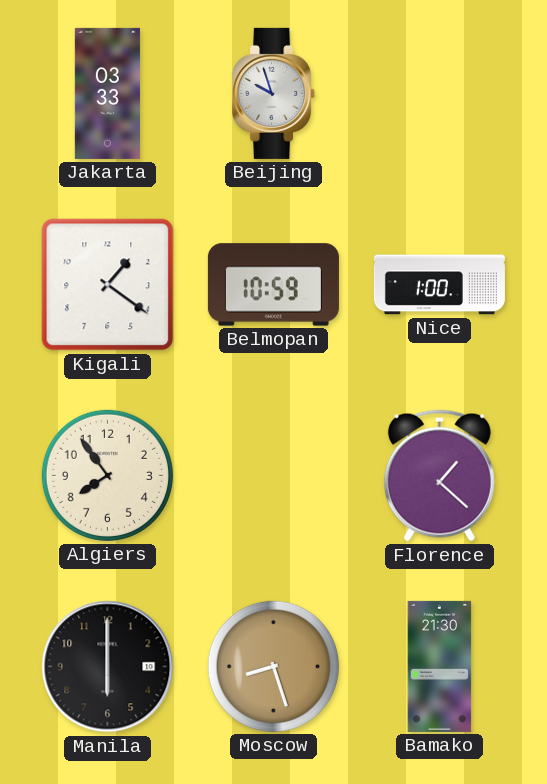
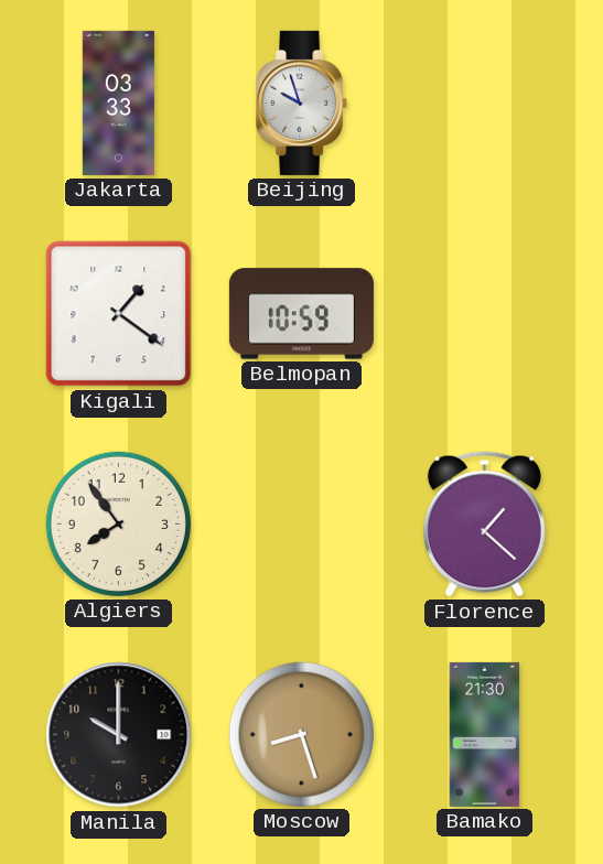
Nice: 1:00 -> none
Manila: 6:00 -> 10:00
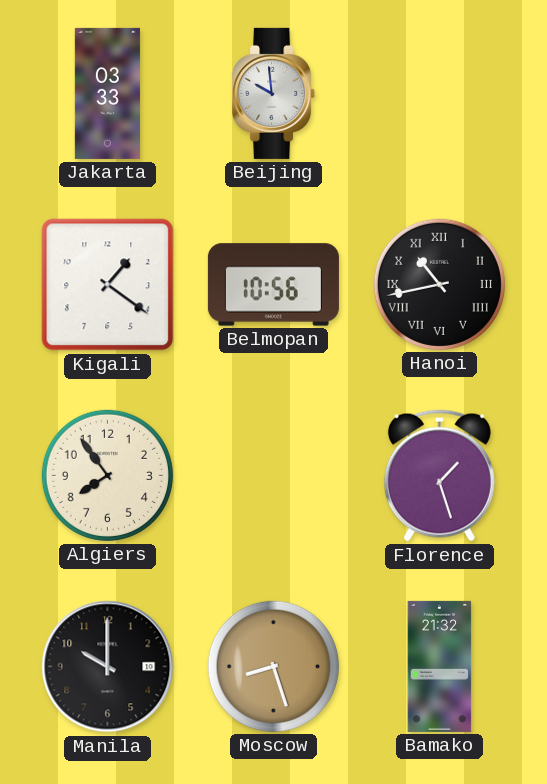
Beijing: 9:57 -> 9:59
Belmopan: 10:59 -> 10:56
Hanoi: none -> 10:43
Florence: 1:22 -> 1:27
Bamako: 21:30 -> 21:32
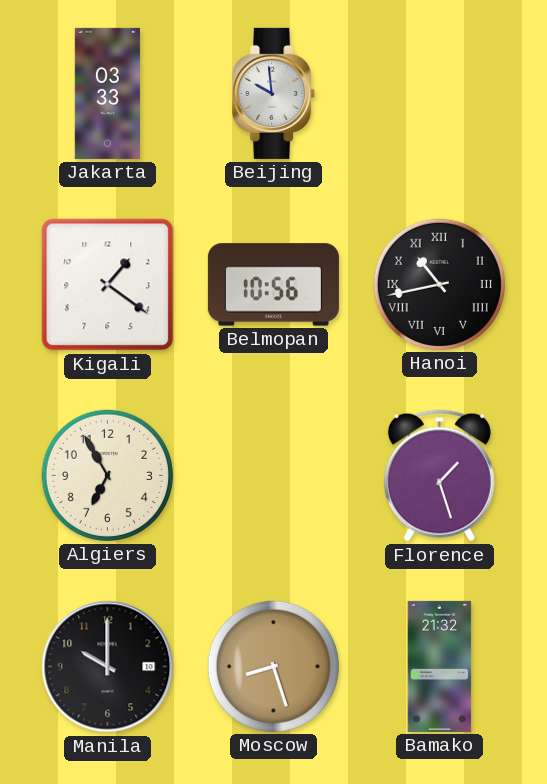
Algiers: 7:54 -> 6:55
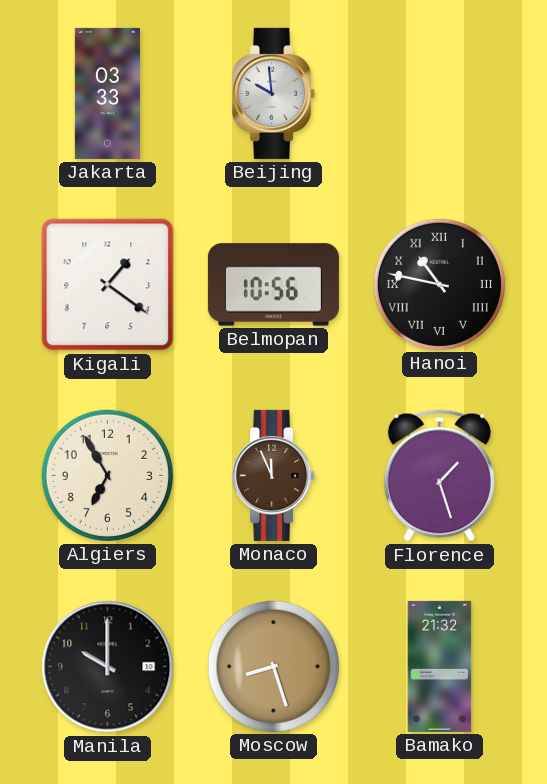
Hanoi: 10:43 -> 10:47
Monaco: none -> 11:56
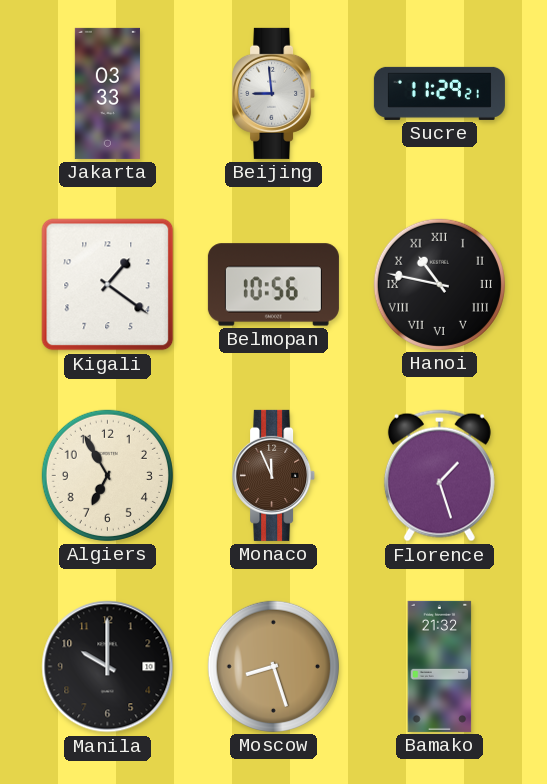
Beijing: 9:59 -> 8:59
Sucre: none -> 11:29
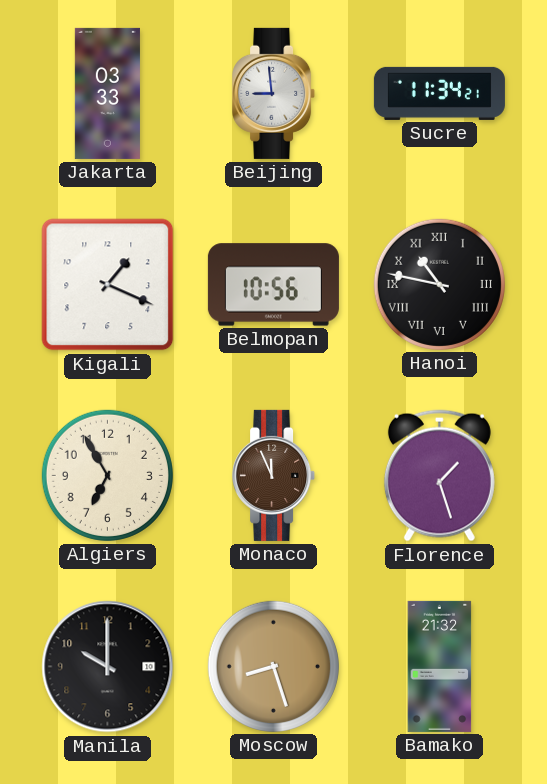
Sucre: 11:29 -> 11:34
Kigali: 1:21 -> 1:19
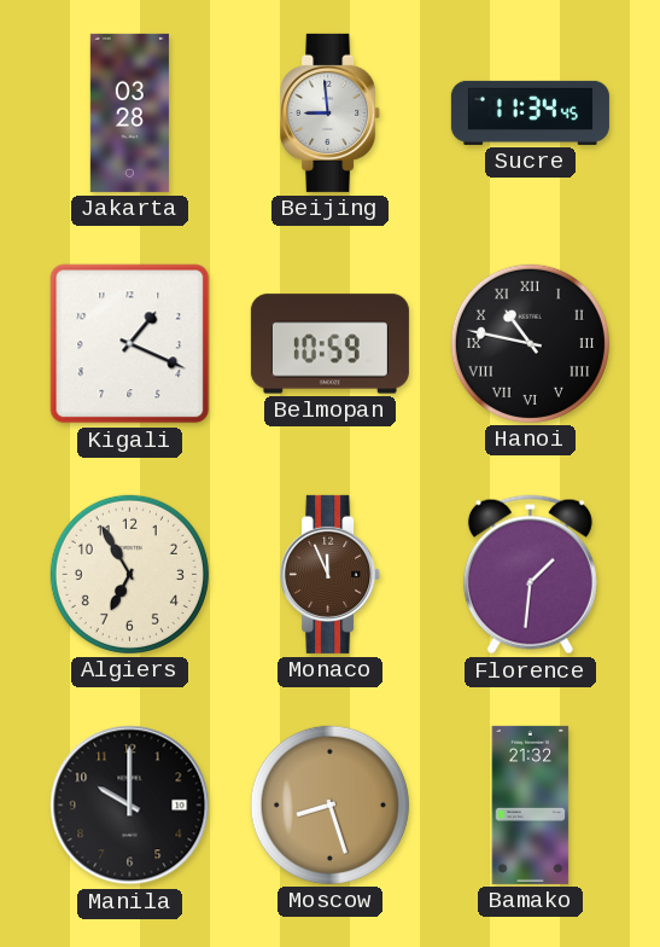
Jakarta: 03:33 -> 03:28
Sucre: 11:34:21 -> 11:34:45
Belmopan: 10:56 -> 10:59
Florence: 1:27 -> 1:31
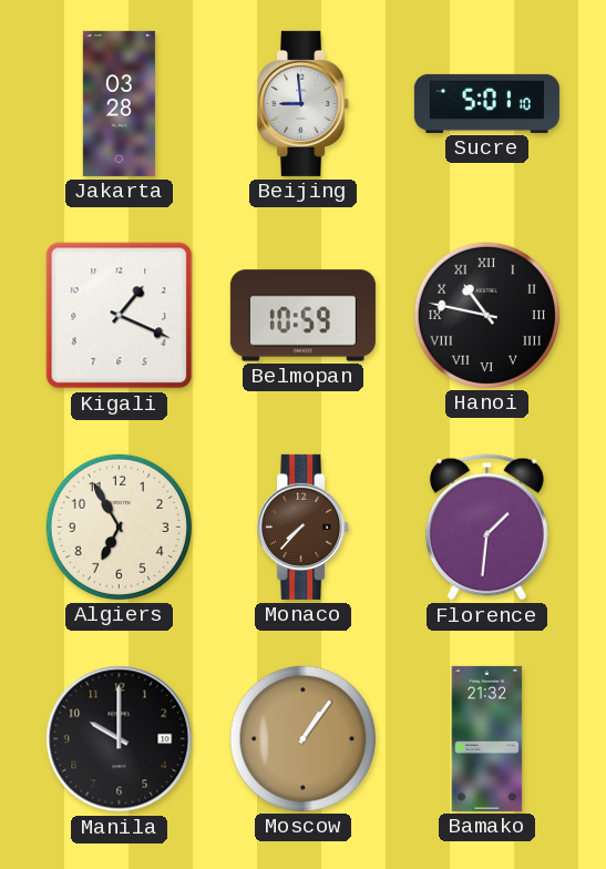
Sucre: 11:34 -> 5:01
Monaco: 11:56 -> 7:37
Moscow: 8:27 -> 1:06
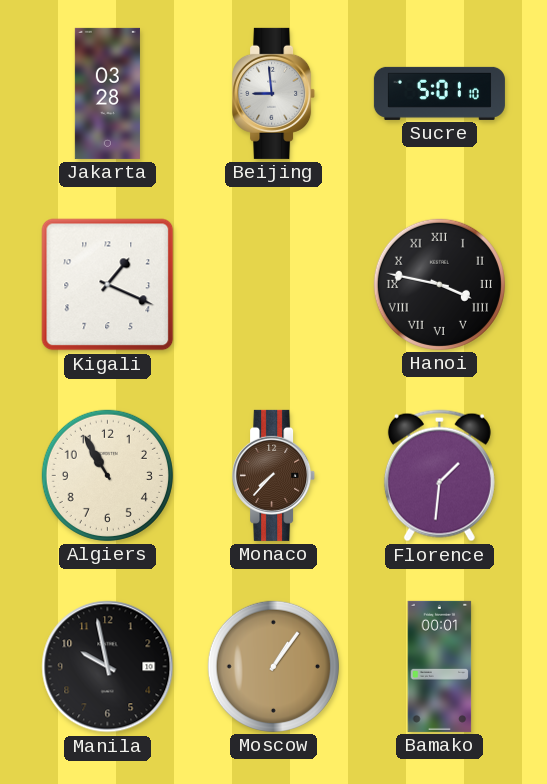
Belmopan: 10:59 -> none
Hanoi: 10:47 -> 3:47
Algiers: 6:55 -> 10:55
Manila: 10:00 -> 9:58
Bamako: 21:32 -> 00:01
